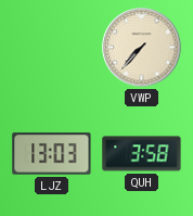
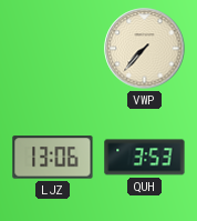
LJZ: 13:03 -> 13:06
QUH: 3:58 -> 3:53
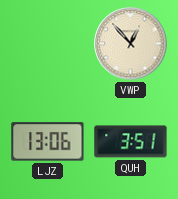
VWP: 7:37 -> 12:53
QUH: 3:53 -> 3:51
